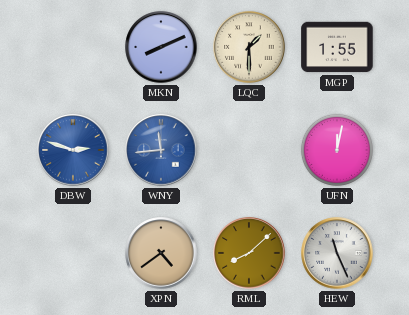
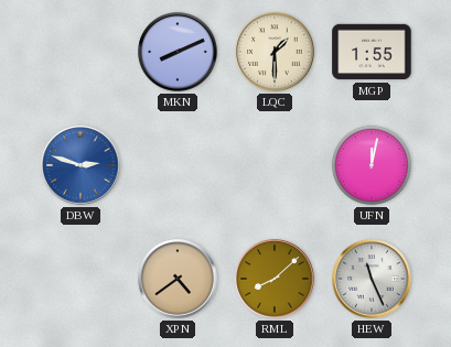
WNY: 11:44 -> none
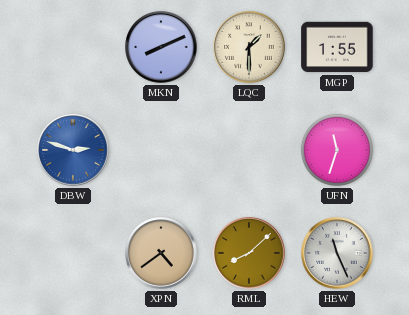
UFN: 12:02 -> 11:33
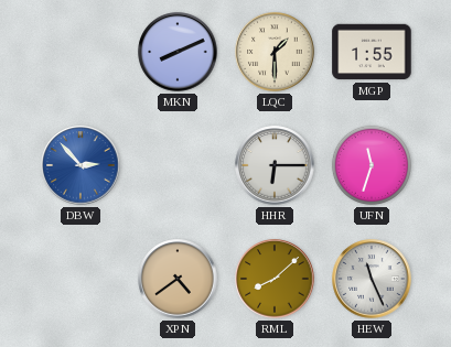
DBW: 2:48 -> 2:53
HHR: none -> 6:15
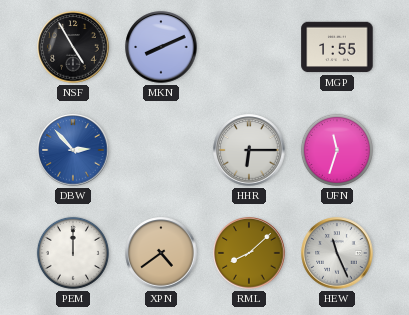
NSF: none -> 4:55
LQC: 1:30 -> none
PEM: none -> 12:00
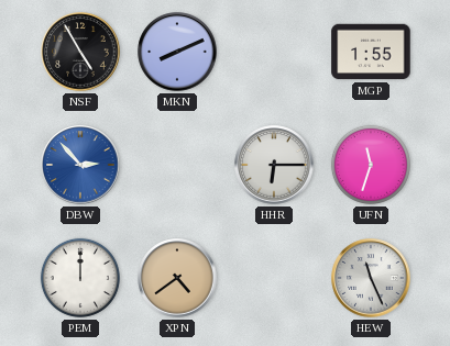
RML: 8:08 -> none
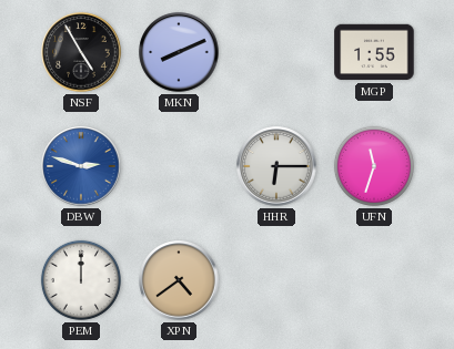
DBW: 2:53 -> 2:48
HEW: 11:26 -> none
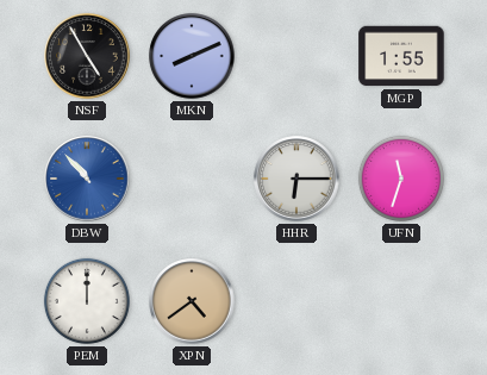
DBW: 2:48 -> 10:53
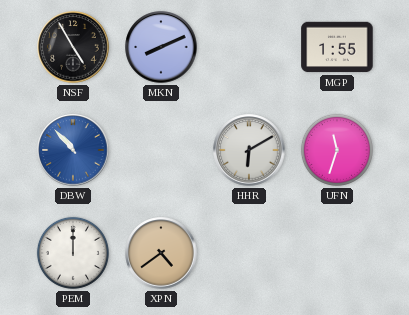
HHR: 6:15 -> 6:10
